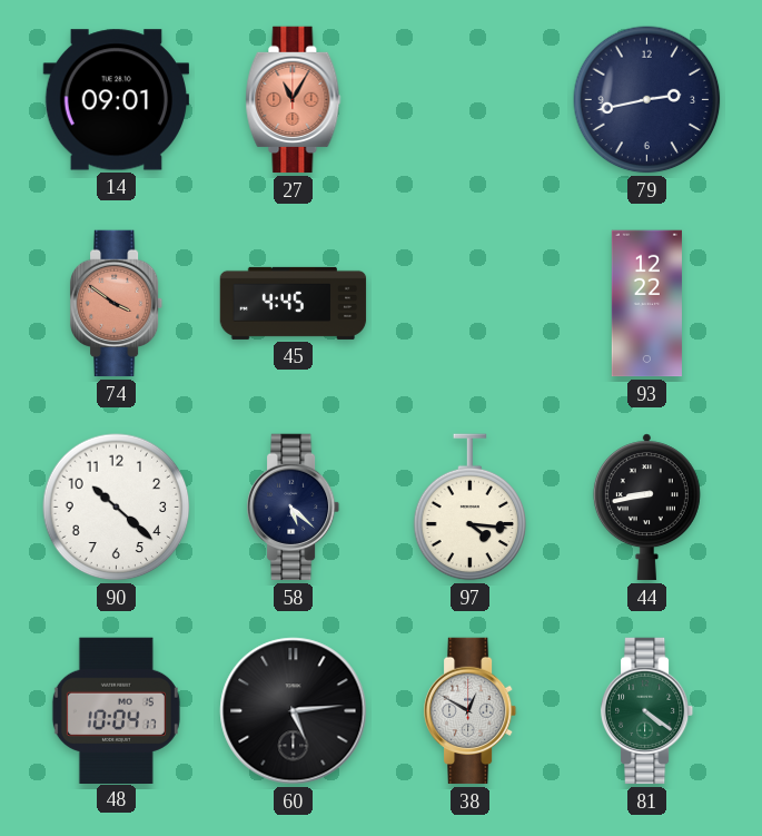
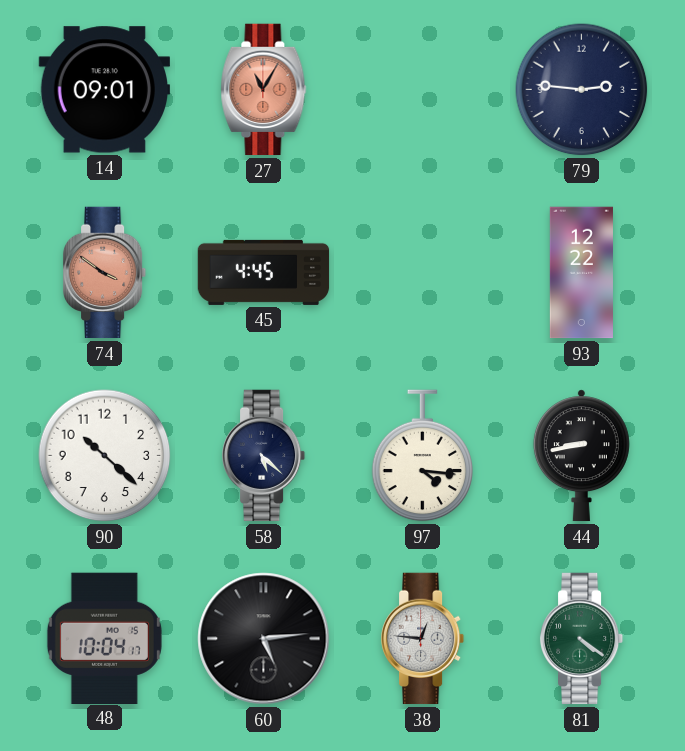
79: 2:43 -> 2:46
38: 12:50 -> 12:46
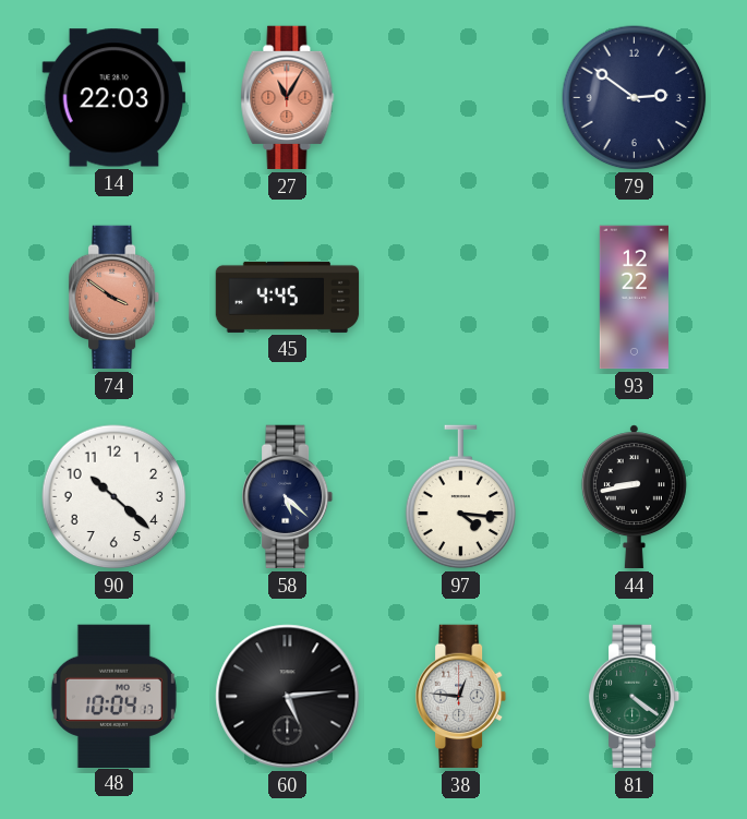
14: 09:01 -> 22:03
79: 2:46 -> 2:51
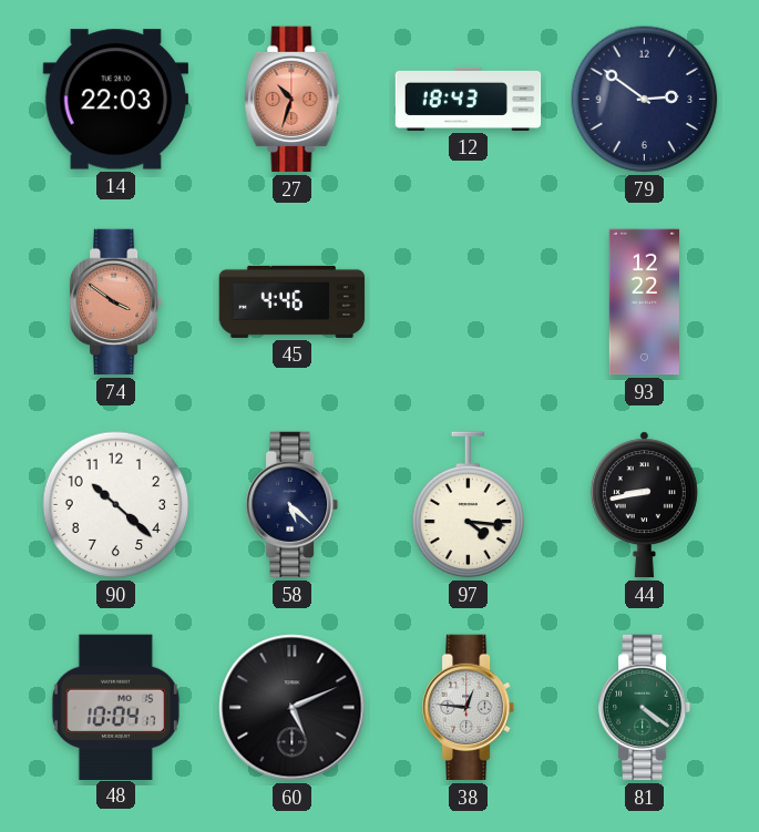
27: 11:05 -> 10:33
12: none -> 18:43
45: 4:45 -> 4:46
60: 5:14 -> 5:11
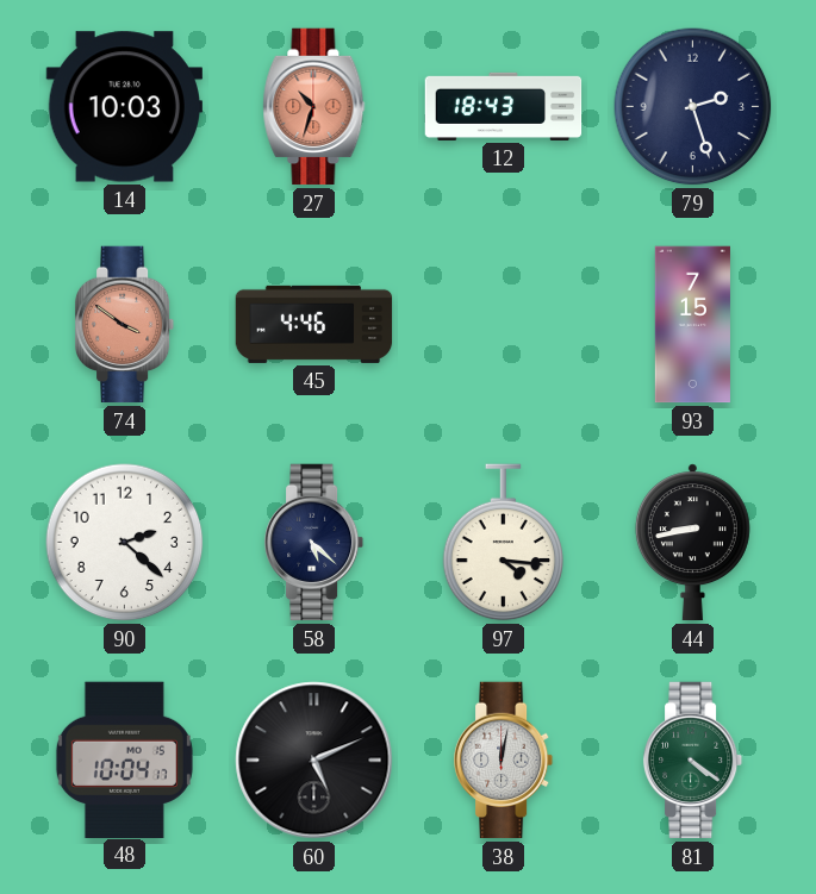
14: 22:03 -> 10:03
79: 2:51 -> 2:27
93: 12:22 -> 7:15
90: 10:22 -> 2:22
38: 12:46 -> 12:02
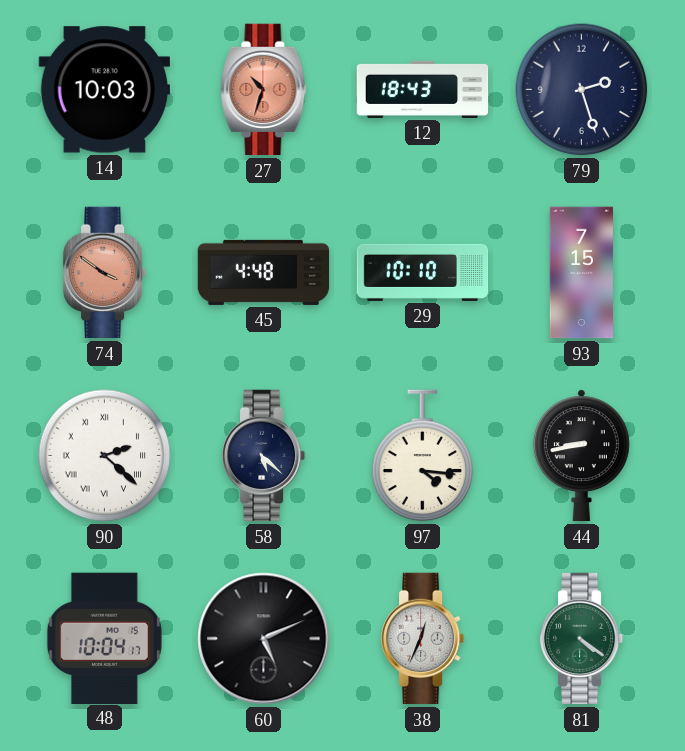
45: 4:46 -> 4:48
29: none -> 10:10
90 numerals: Arabic -> Roman
38: 12:02 -> 12:34
